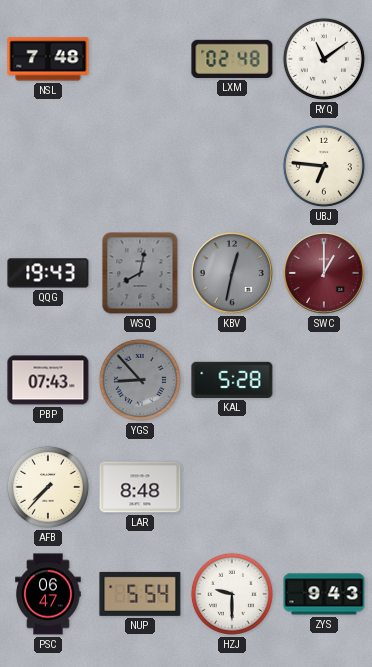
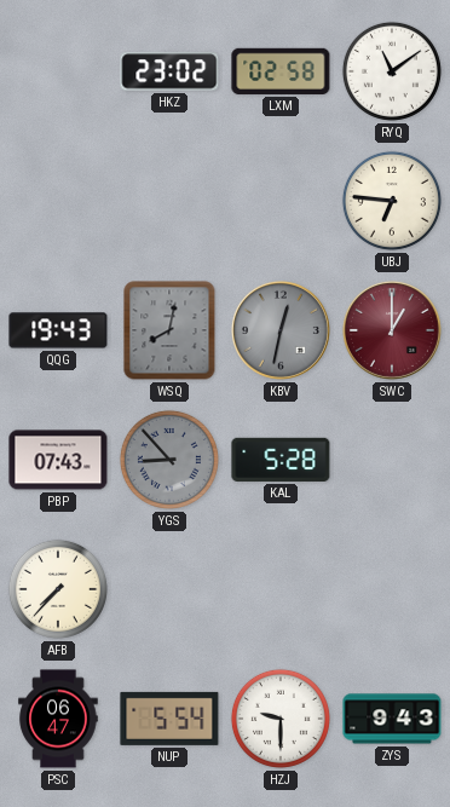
NSL: 7:48 -> none
HKZ: none -> 23:02
LXM: 02:48 -> 02:58
LAR: 8:48 -> none
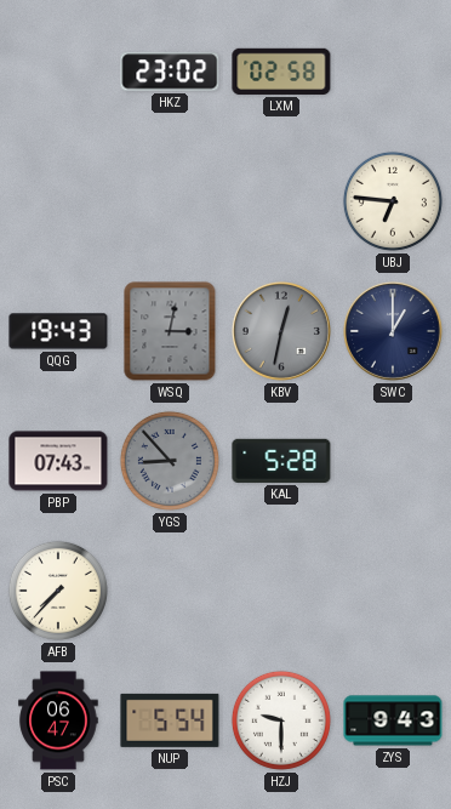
RYQ: 11:09 -> none
WSQ: 8:02 -> 3:02
SWC dial: burgundy -> navy
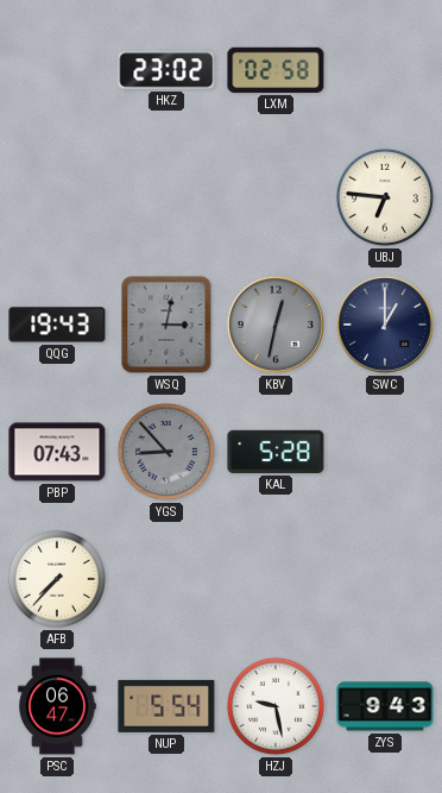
HZJ: 9:30 -> 9:28
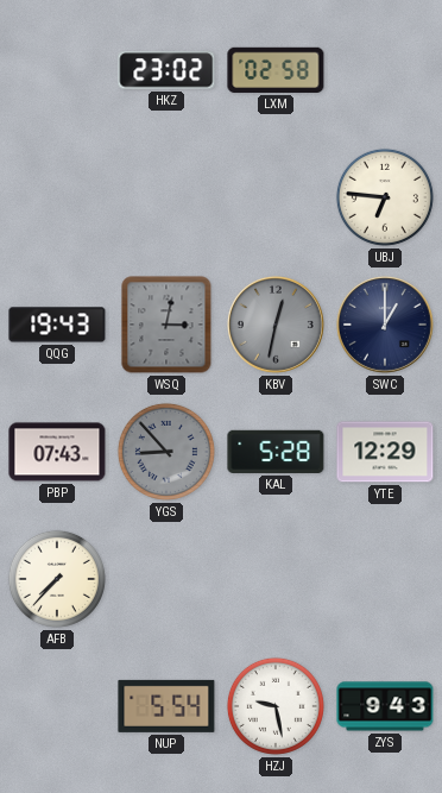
YTE: none -> 12:29
PSC: 06:47 -> none
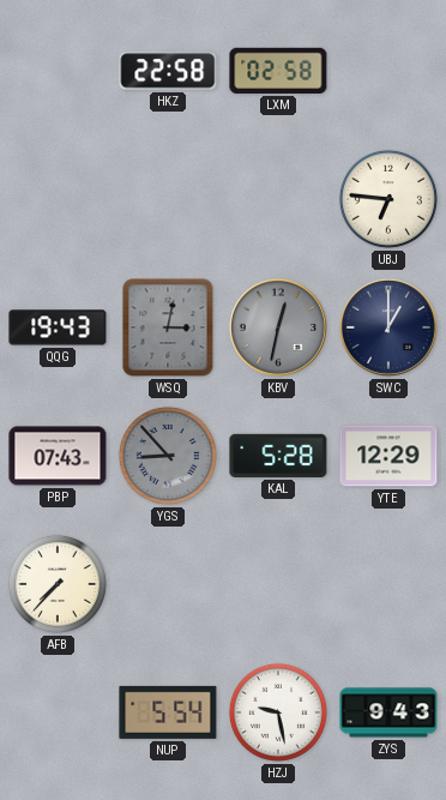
HKZ: 23:02 -> 22:58
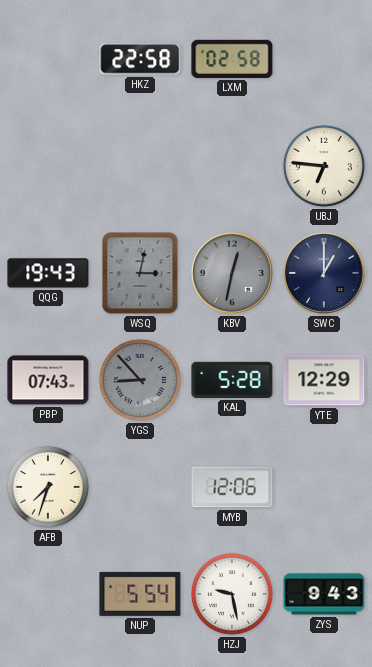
AFB: 7:37 -> 7:33
MYB: none -> 12:06
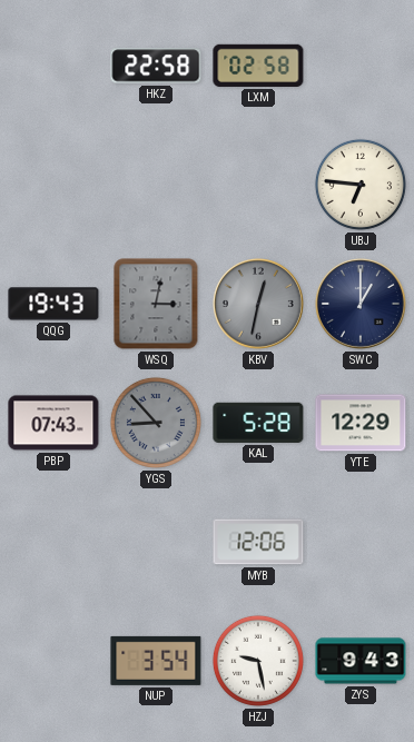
AFB: 7:33 -> none
NUP: 5:54 -> 3:54
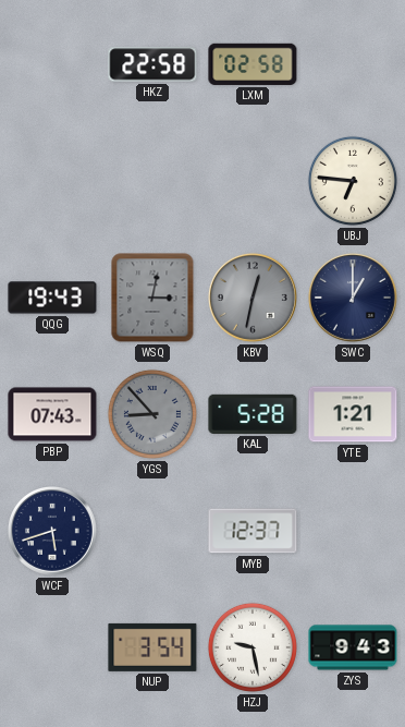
YTE: 12:29 -> 1:21
WCF: none -> 5:42
MYB: 12:06 -> 12:37
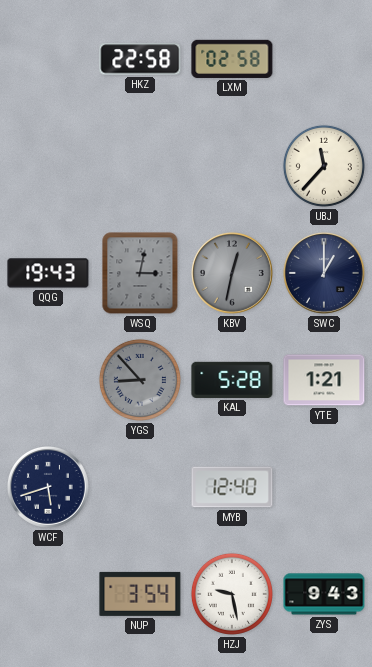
UBJ: 6:46 -> 11:37
PBP: 07:43 -> none
MYB: 12:37 -> 12:40
